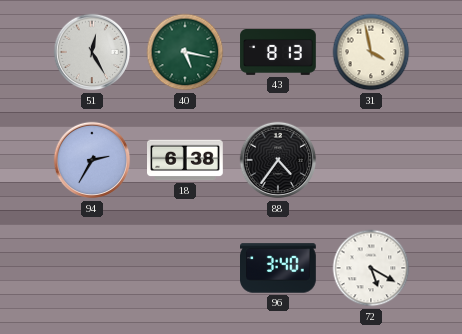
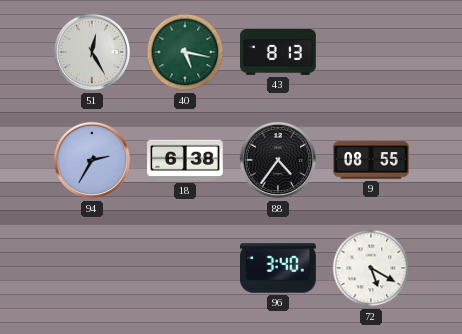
31: 3:58 -> none
9: none -> 08:55
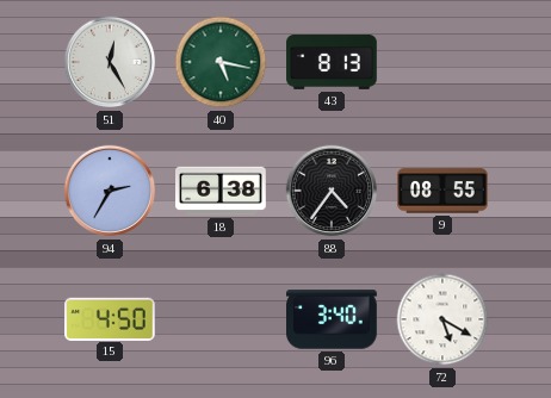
15: none -> 4:50
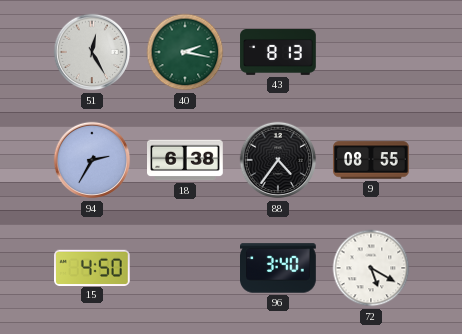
40: 5:17 -> 2:17
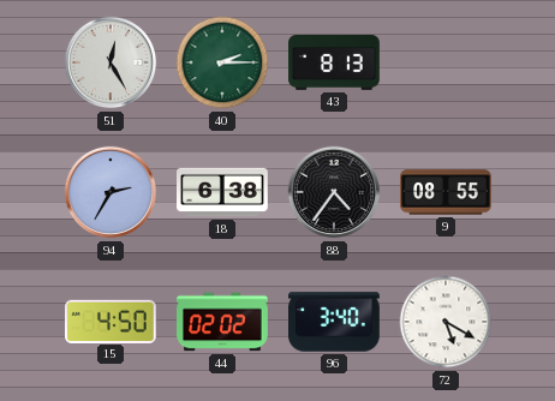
40: 2:17 -> 2:15
44: none -> 02:02
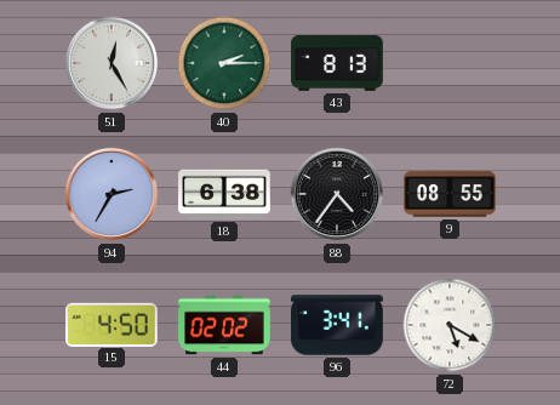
96: 3:40 -> 3:41
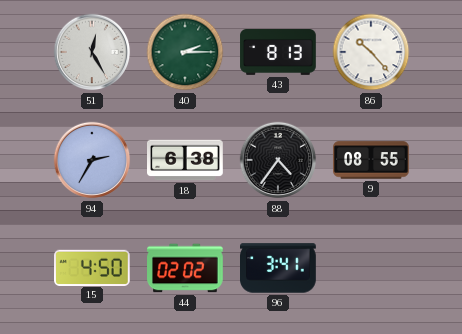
86: none -> 10:23
72: 5:20 -> none
